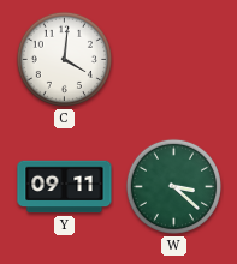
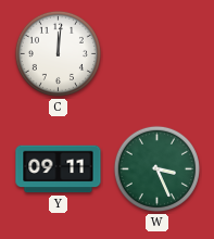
C: 4:01 -> 12:01
W: 3:22 -> 3:26
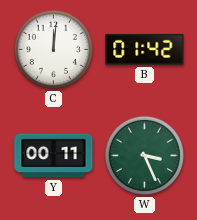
B: none -> 01:42
Y: 09:11 -> 00:11
